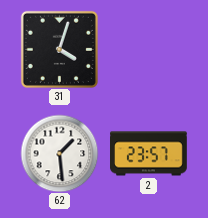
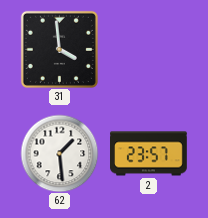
31: 4:03 -> 3:59
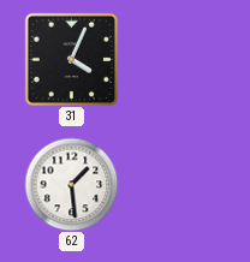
31: 3:59 -> 4:04
2: 23:57 -> none
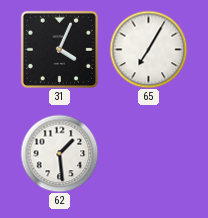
65: none -> 7:05
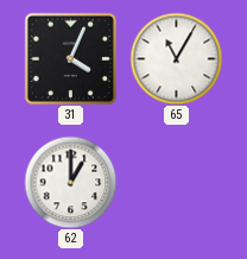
65: 7:05 -> 11:05
62: 1:29 -> 1:00
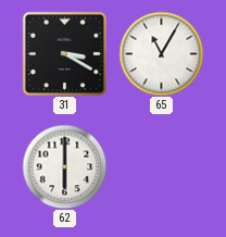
31: 4:04 -> 3:20
62: 1:00 -> 6:00
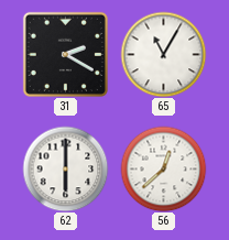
31: 3:20 -> 2:20
56: none -> 12:38
